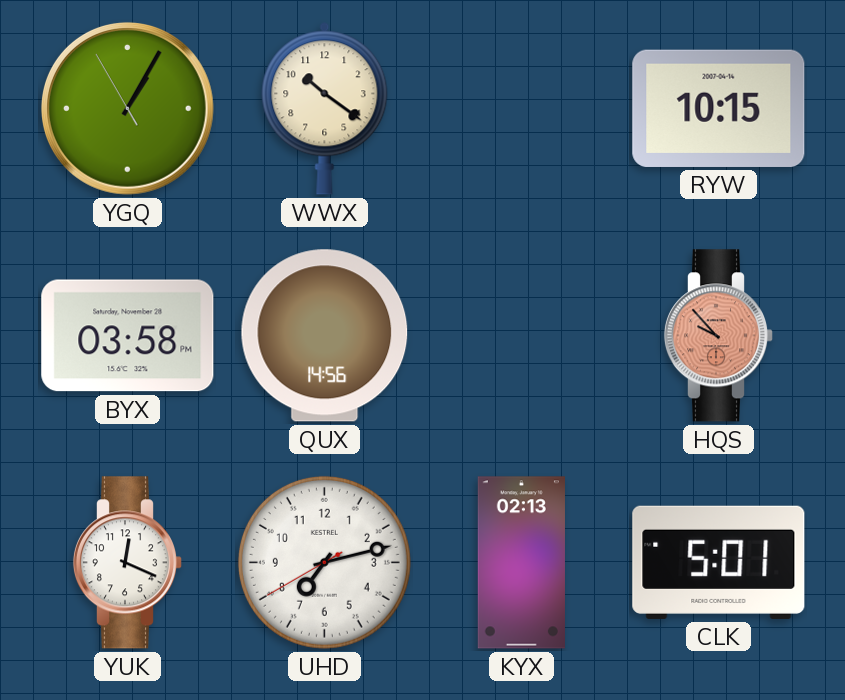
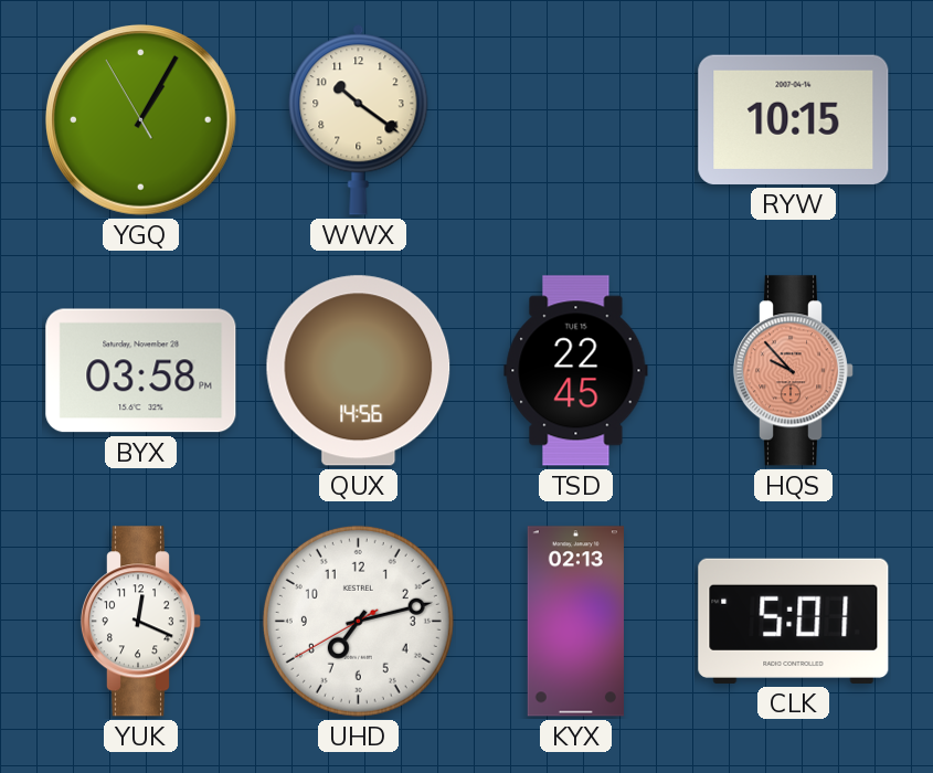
TSD: none -> 22:45
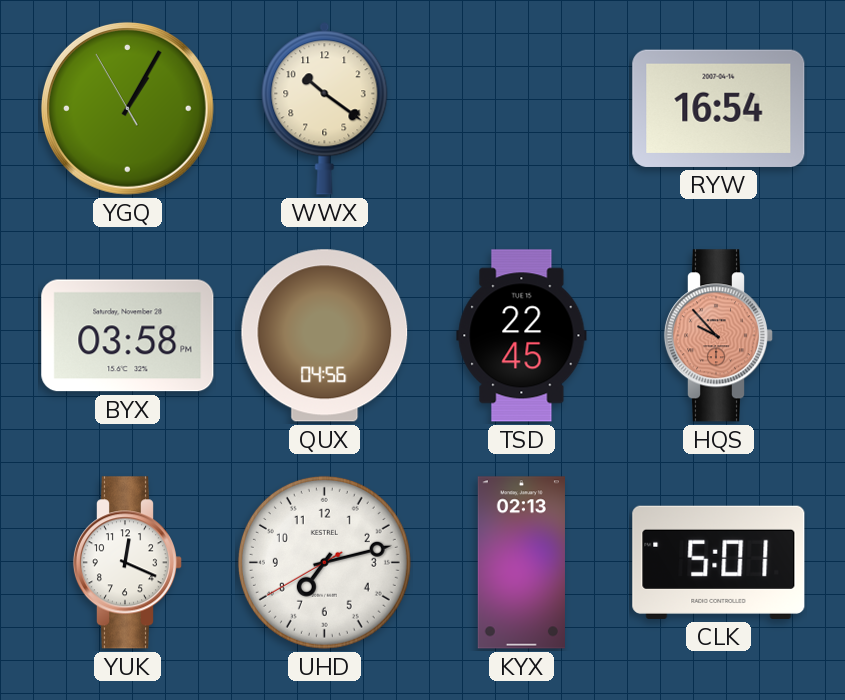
RYW: 10:15 -> 16:54
QUX: 14:56 -> 04:56
